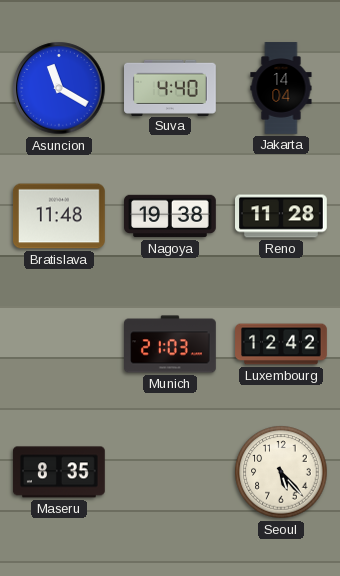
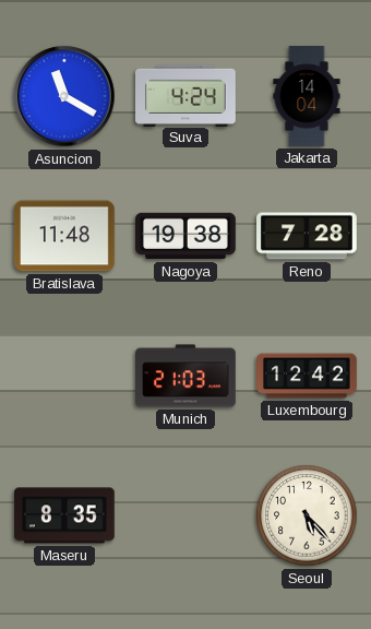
Suva: 4:40 -> 4:24
Reno: 11:28 -> 7:28
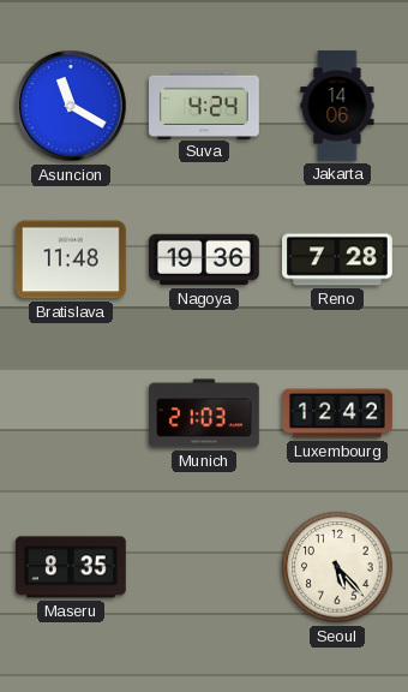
Jakarta: 14:04 -> 14:06
Nagoya: 19:38 -> 19:36
